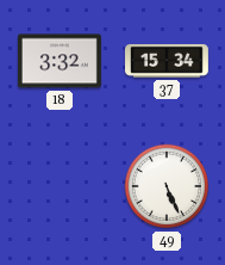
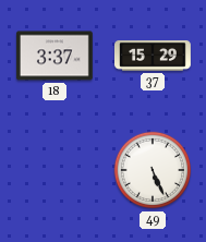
18: 3:32 -> 3:37
37: 15:34 -> 15:29
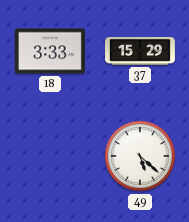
18: 3:37 -> 3:33
49: 5:26 -> 5:22
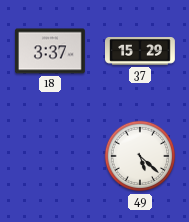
18: 3:33 -> 3:37
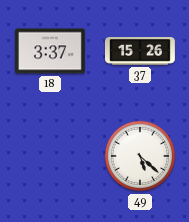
37: 15:29 -> 15:26
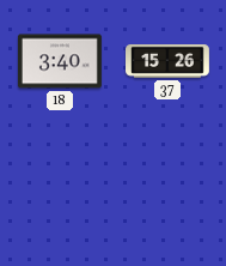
18: 3:37 -> 3:40
49: 5:22 -> none
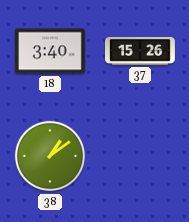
38: none -> 1:09
